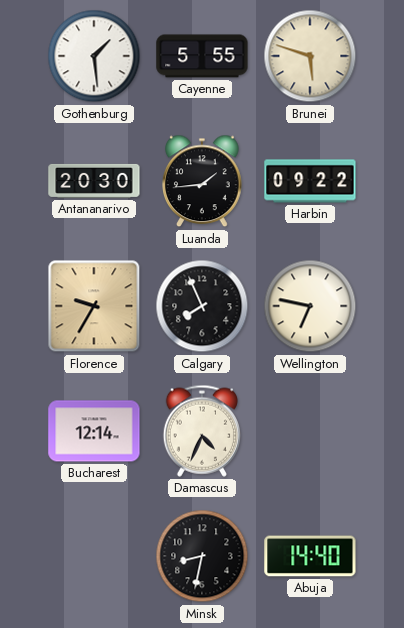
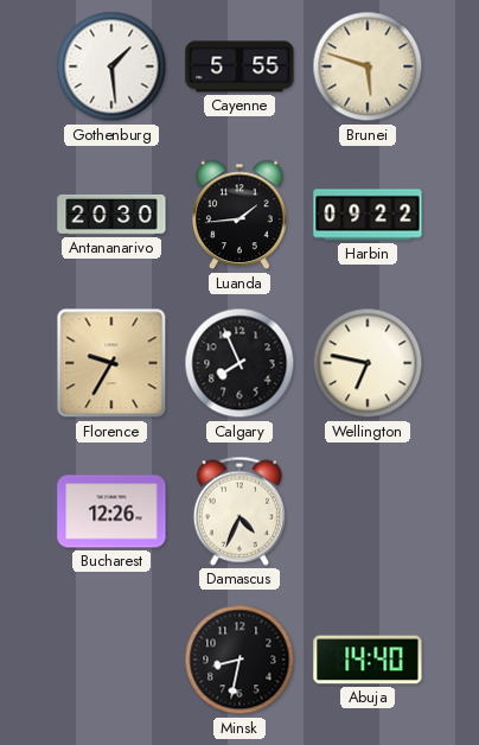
Bucharest: 12:14 -> 12:26
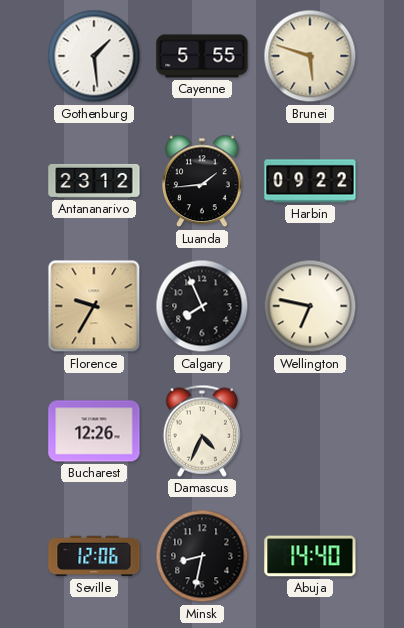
Antananarivo: 20:30 -> 23:12
Seville: none -> 12:06
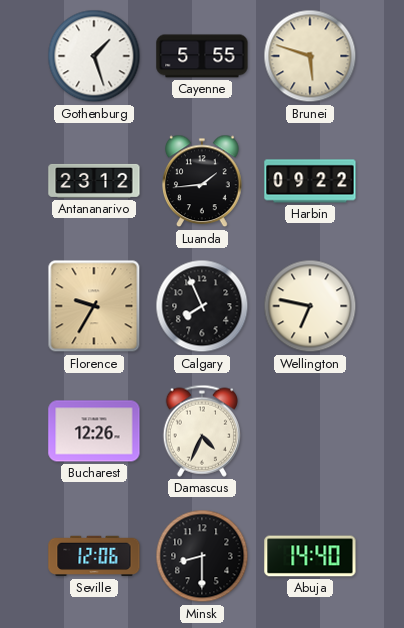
Gothenburg: 1:29 -> 1:27
Minsk: 8:32 -> 8:30
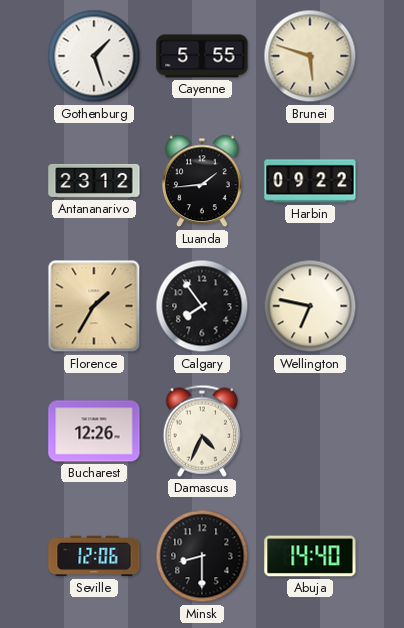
Florence: 9:35 -> 1:35
Calgary: 7:56 -> 7:54
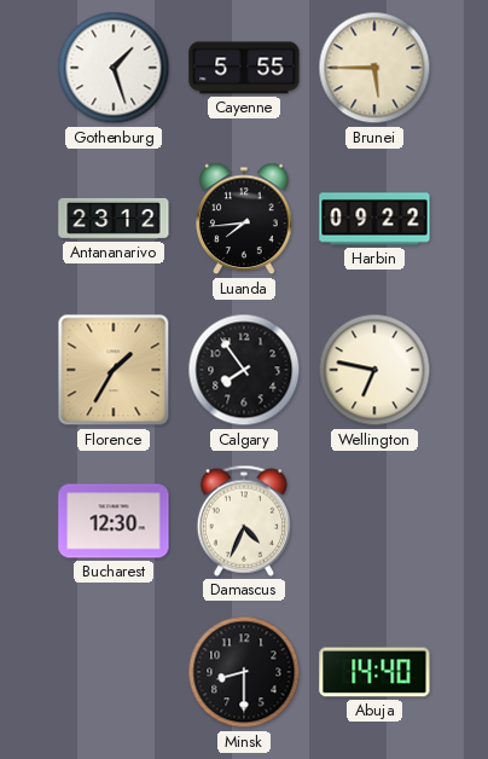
Brunei: 5:48 -> 5:45
Luanda: 1:44 -> 7:44
Bucharest: 12:26 -> 12:30
Seville: 12:06 -> none
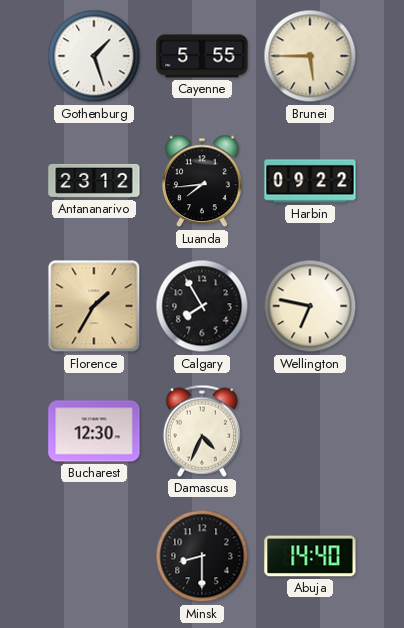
Calgary: 7:54 -> 7:55
